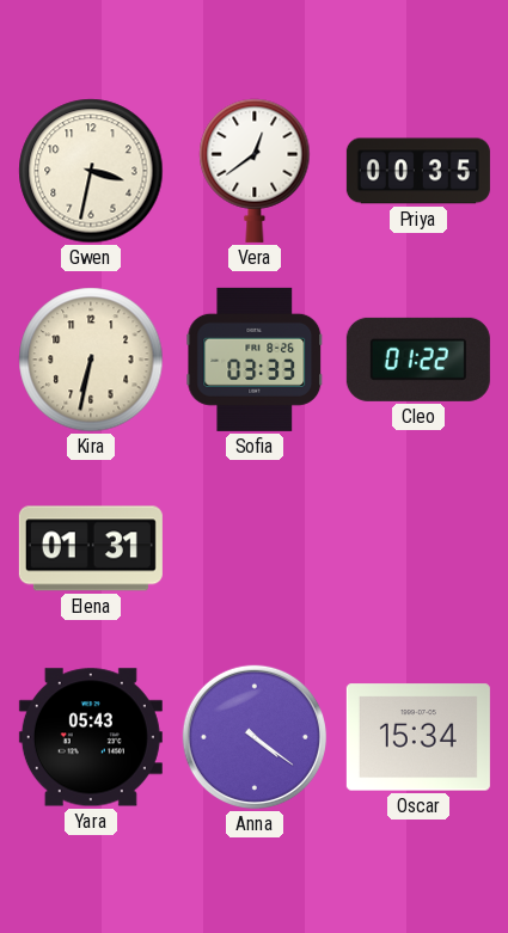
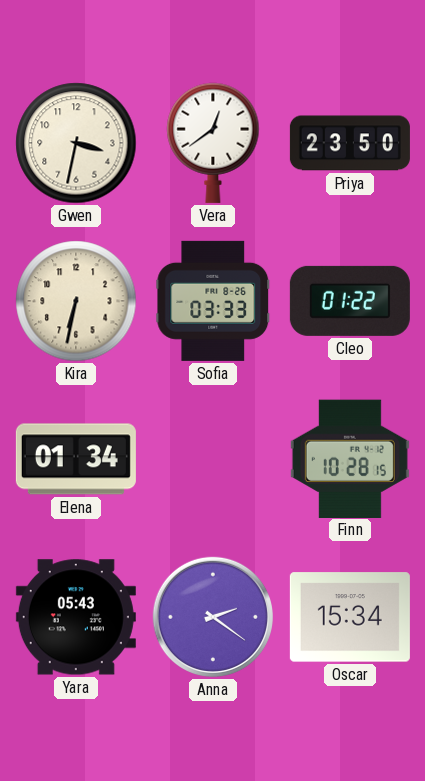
Priya: 00:35 -> 23:50
Elena: 01:31 -> 01:34
Finn: none -> 10:28
Anna: 4:21 -> 2:21
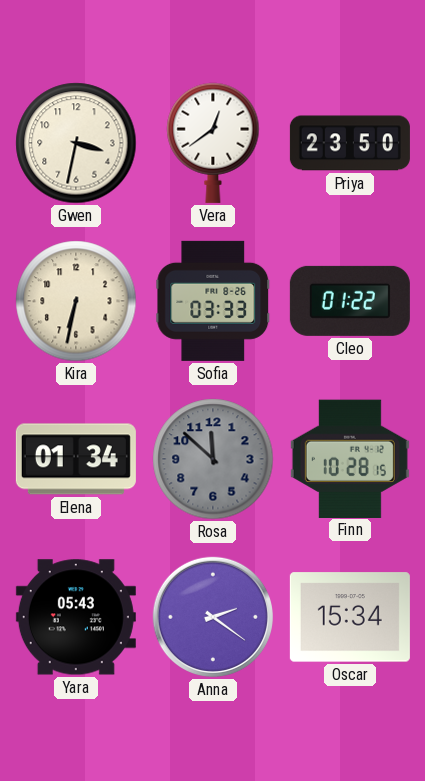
Rosa: none -> 11:52
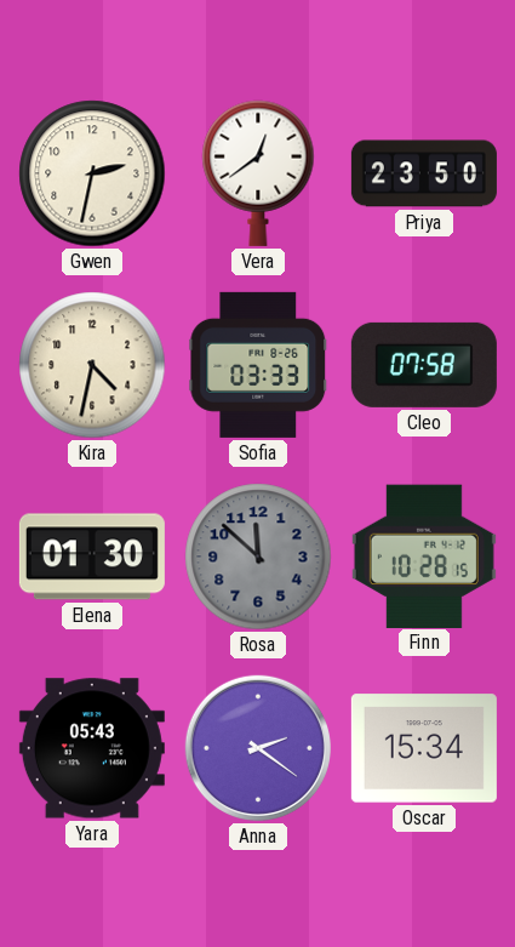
Gwen: 3:32 -> 2:32
Kira: 6:32 -> 4:32
Cleo: 01:22 -> 07:58
Elena: 01:34 -> 01:30
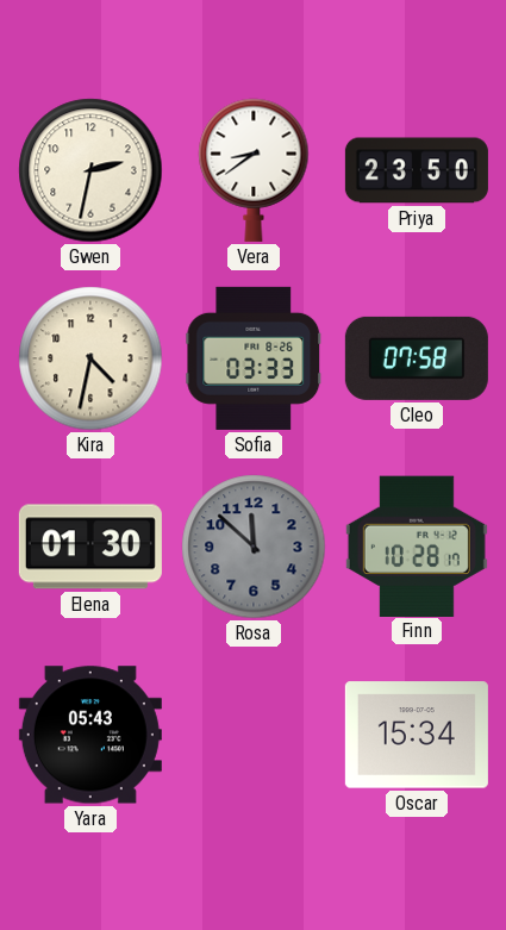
Vera: 12:39 -> 8:39
Finn: 10:28:15 -> 10:28:17
Anna: 2:21 -> none
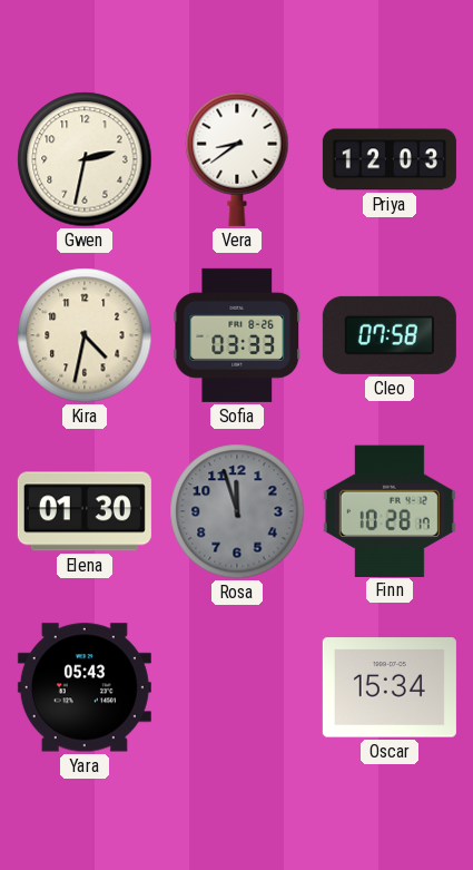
Priya: 23:50 -> 12:03
Rosa: 11:52 -> 11:57
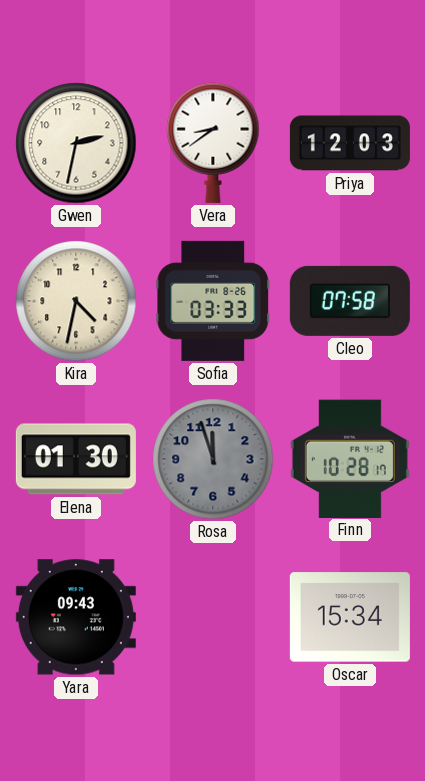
Yara: 05:43 -> 09:43
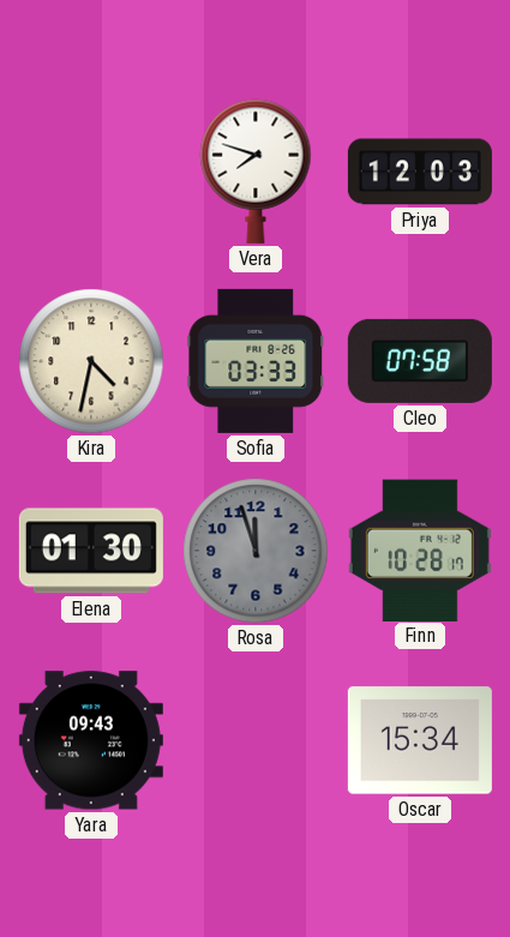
Gwen: 2:32 -> none
Vera: 8:39 -> 7:48
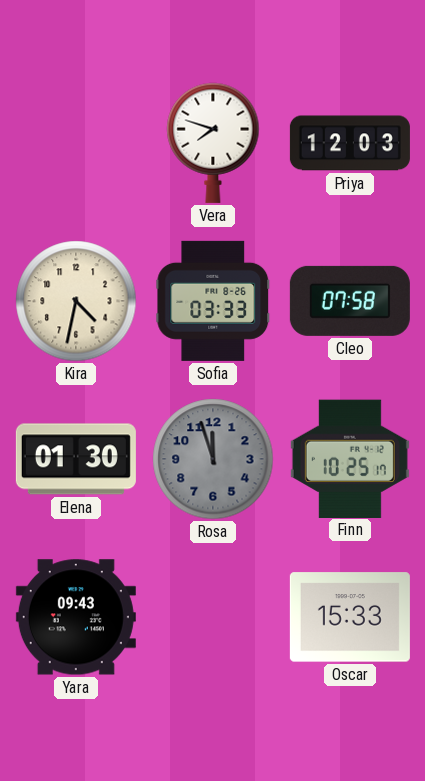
Finn: 10:28 -> 10:25
Oscar: 15:34 -> 15:33
